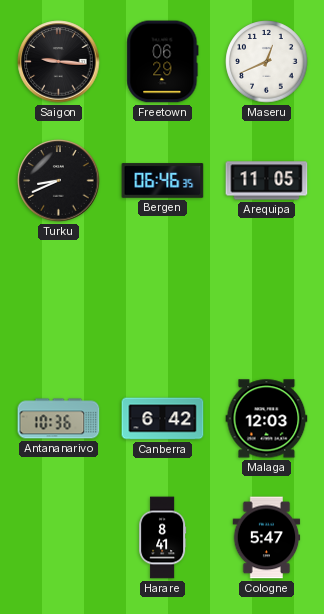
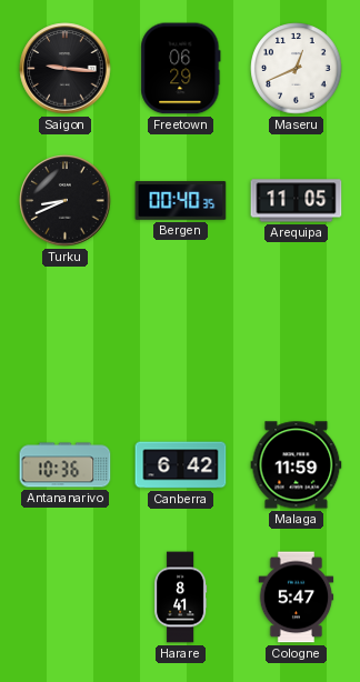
Bergen: 06:46 -> 00:40
Malaga: 12:03 -> 11:59
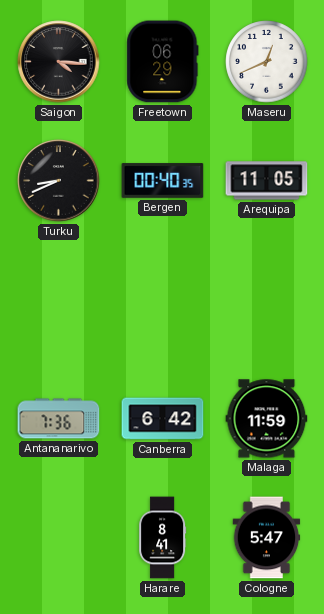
Saigon: 9:16 -> 4:16
Antananarivo: 10:36 -> 7:36
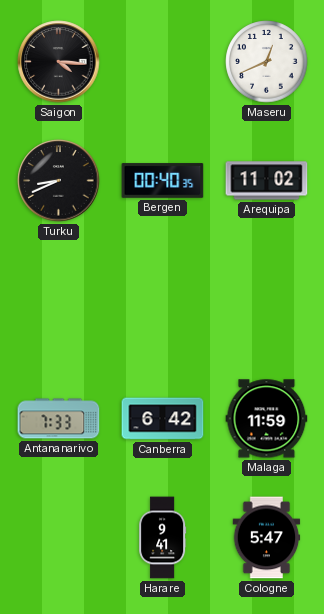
Freetown: 06:29 -> none
Arequipa: 11:05 -> 11:02
Antananarivo: 7:36 -> 7:33
Harare: 8:41 -> 9:41
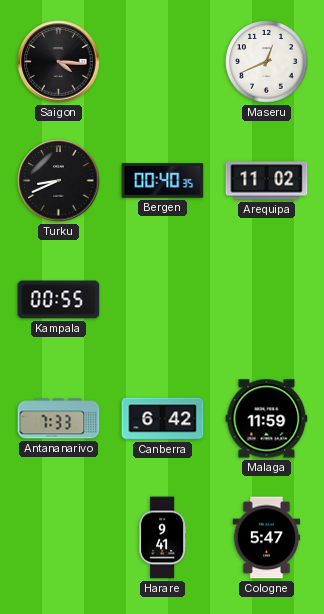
Kampala: none -> 00:55
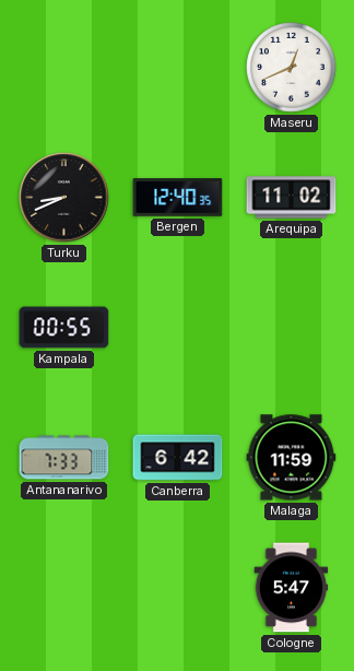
Saigon: 4:16 -> none
Bergen: 00:40 -> 12:40
Harare: 9:41 -> none
